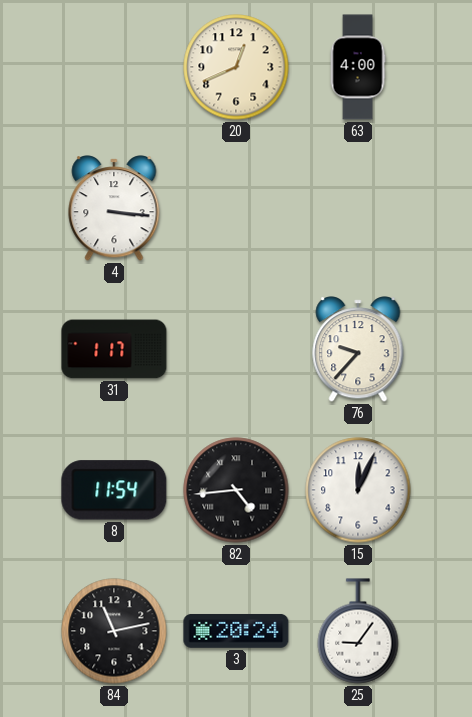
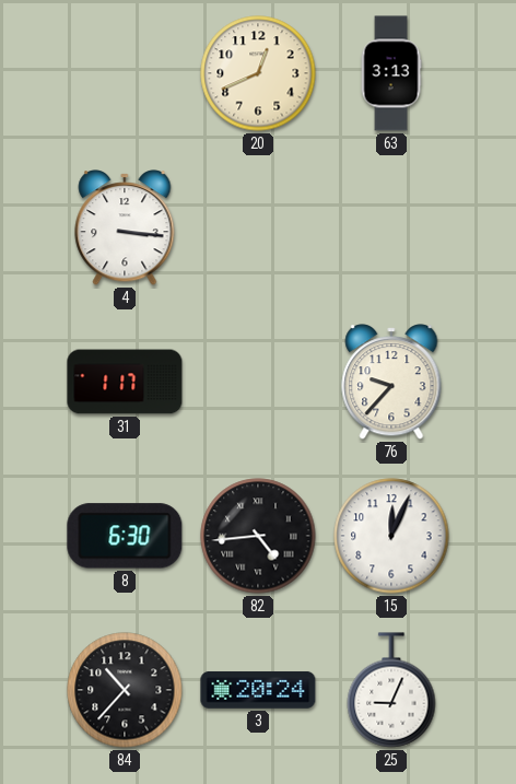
63: 4:00 -> 3:13
8: 11:54 -> 6:30
84: 11:13 -> 10:37
25: 9:06 -> 9:04
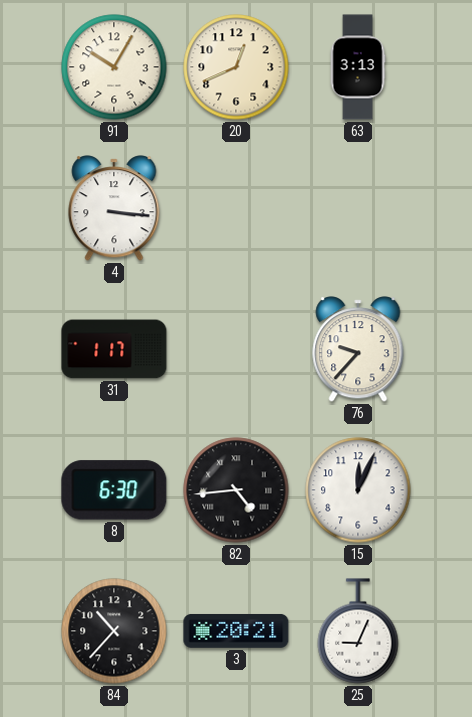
91: none -> 10:05
3: 20:24 -> 20:21
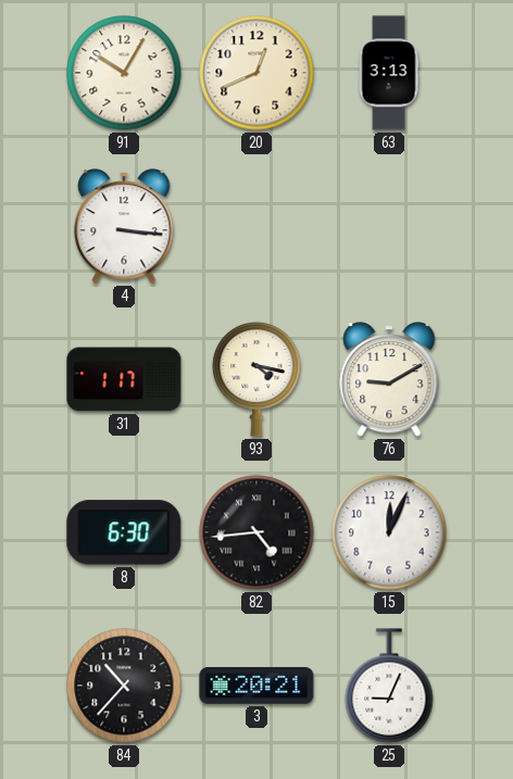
93: none -> 4:17
76: 9:37 -> 9:10
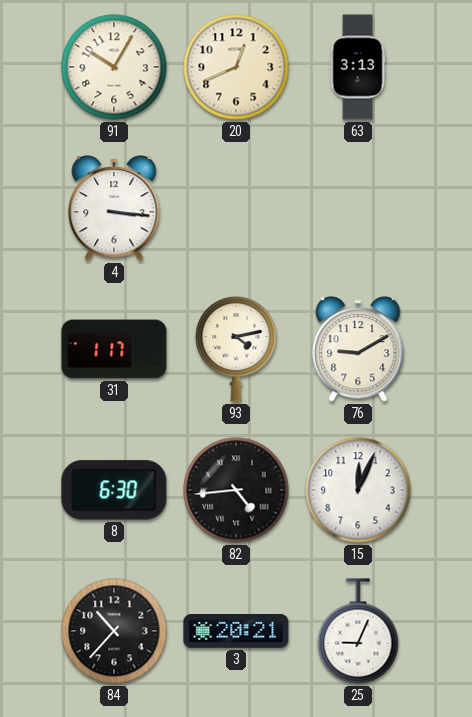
93: 4:17 -> 4:13
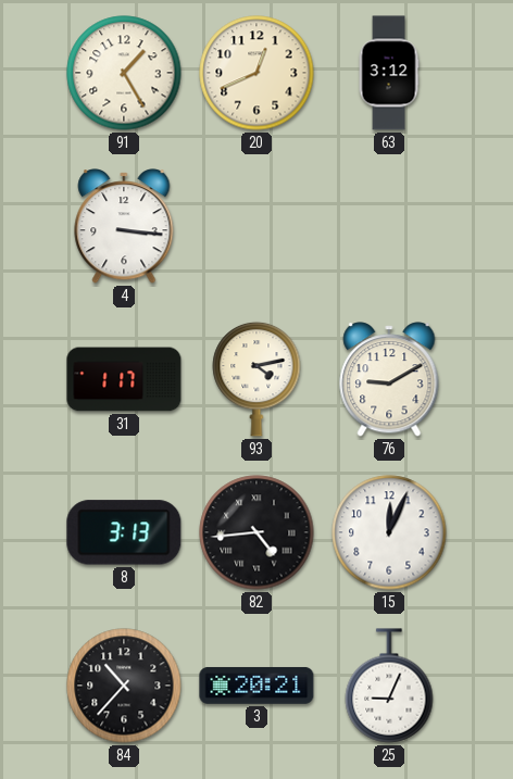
91: 10:05 -> 1:25
63: 3:13 -> 3:12
8: 6:30 -> 3:13
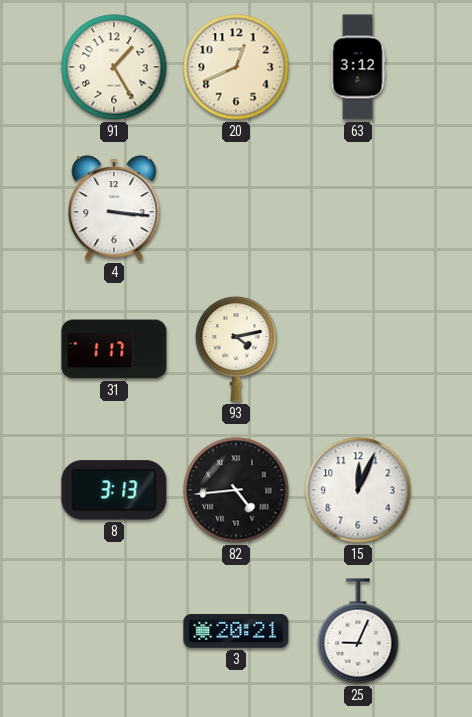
76: 9:10 -> none
84: 10:37 -> none
